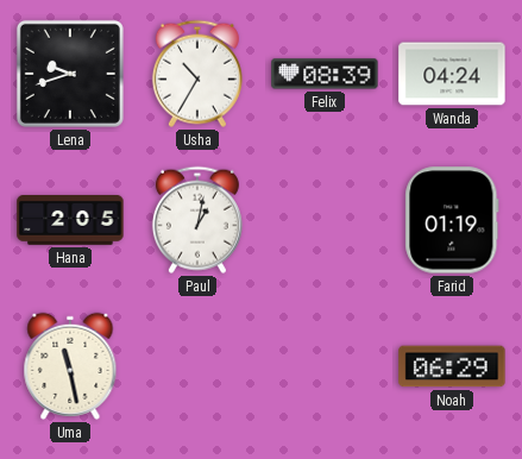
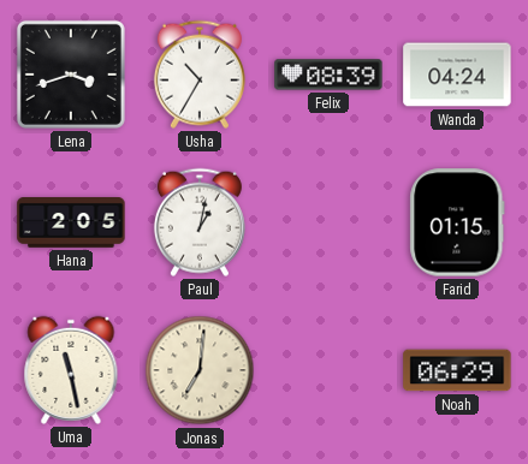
Lena: 9:42 -> 3:42
Farid: 01:19 -> 01:15
Jonas: none -> 7:01
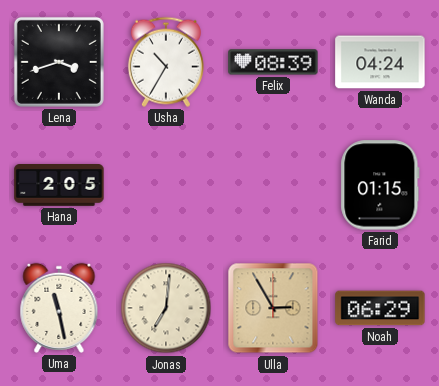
Paul: 1:02 -> none
Ulla: none -> 2:55
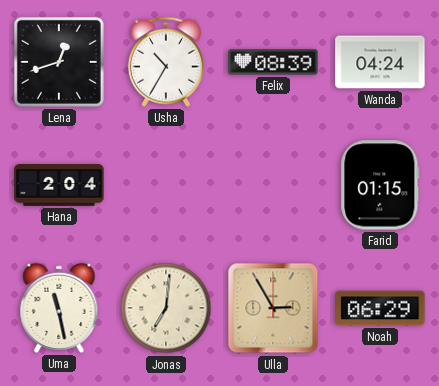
Lena: 3:42 -> 12:42
Hana: 2:05 -> 2:04
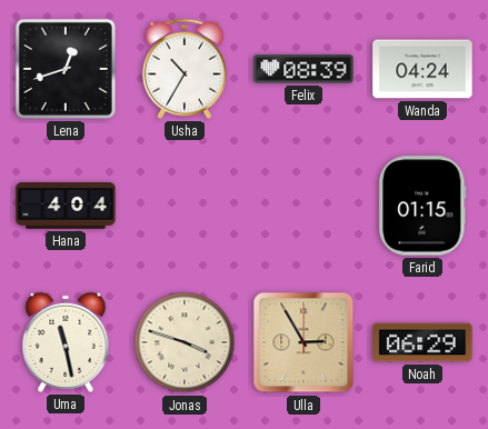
Hana: 2:04 -> 4:04
Jonas: 7:01 -> 3:48
